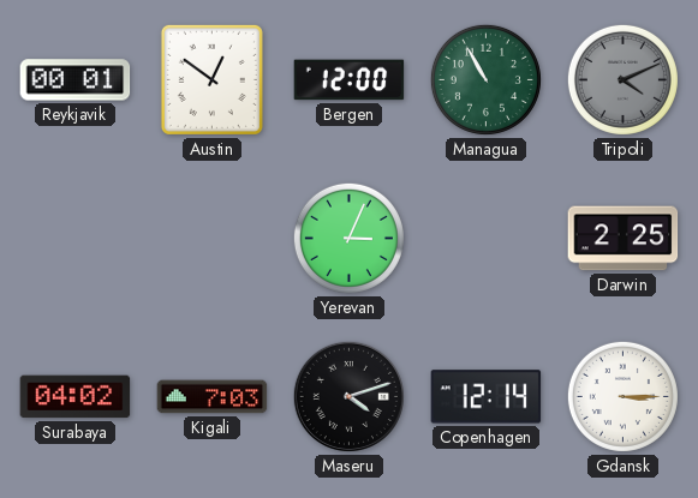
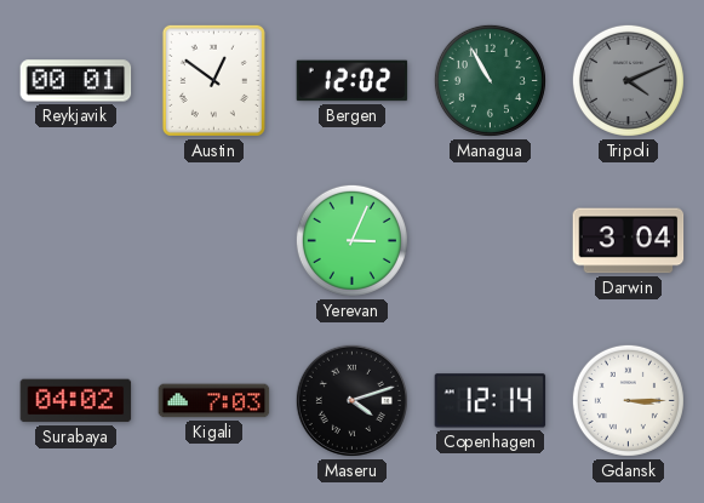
Bergen: 12:00 -> 12:02
Darwin: 2:25 -> 3:04
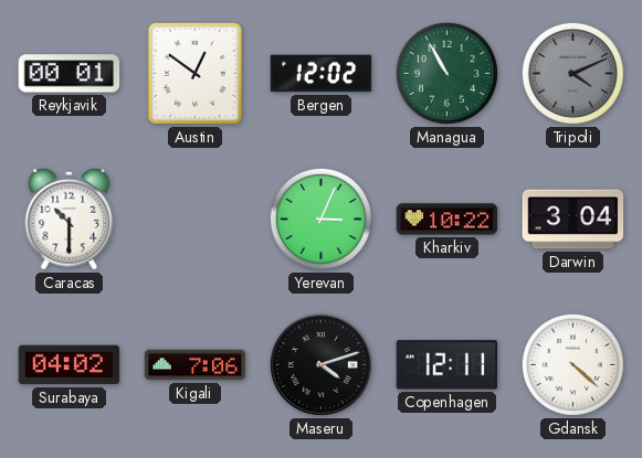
Caracas: none -> 10:30
Kharkiv: none -> 10:22
Kigali: 7:03 -> 7:06
Copenhagen: 12:14 -> 12:11
Gdansk: 3:15 -> 4:22
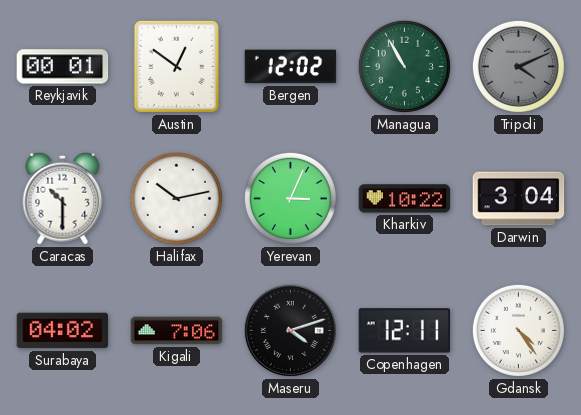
Halifax: none -> 10:13
Gdansk: 4:22 -> 4:24
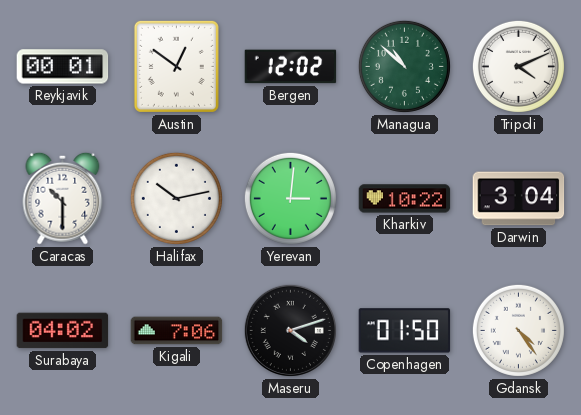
Managua: 10:55 -> 10:52
Tripoli dial: grey -> white
Yerevan: 3:04 -> 3:01
Copenhagen: 12:11 -> 01:50
